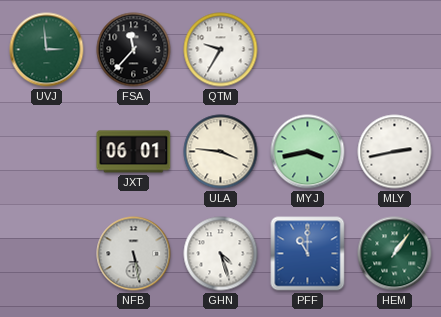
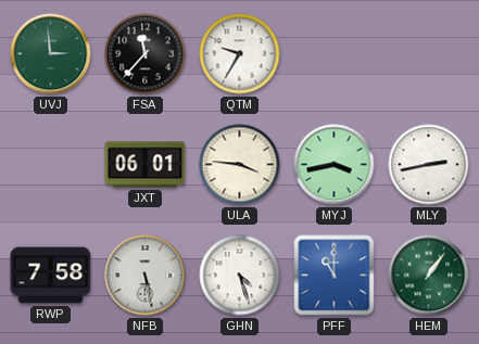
RWP: none -> 7:58
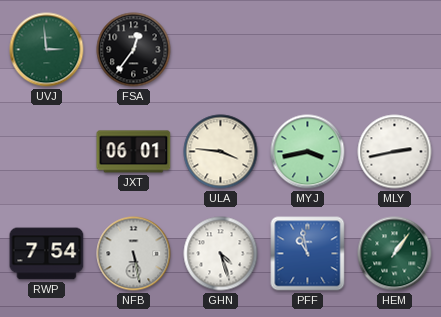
FSA: 11:37 -> 12:36
QTM: 9:35 -> none
RWP: 7:58 -> 7:54
PFF: 11:00 -> 10:58
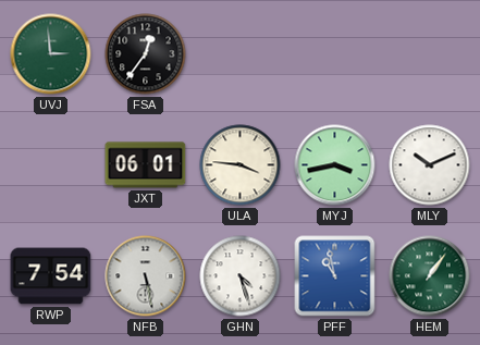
MLY: 2:43 -> 10:11
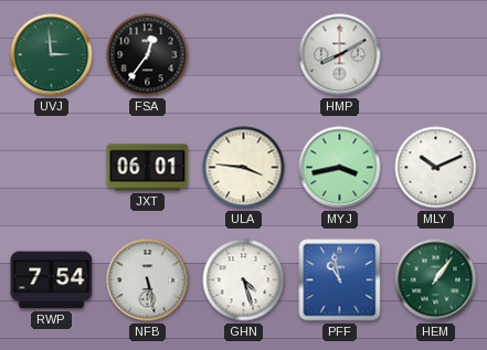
HMP: none -> 8:10
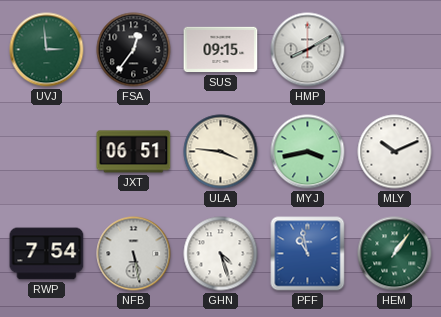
SUS: none -> 09:15
JXT: 06:01 -> 06:51
